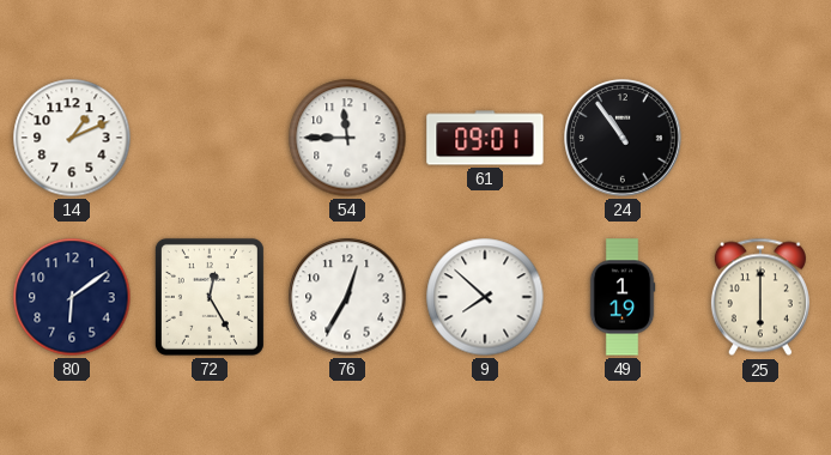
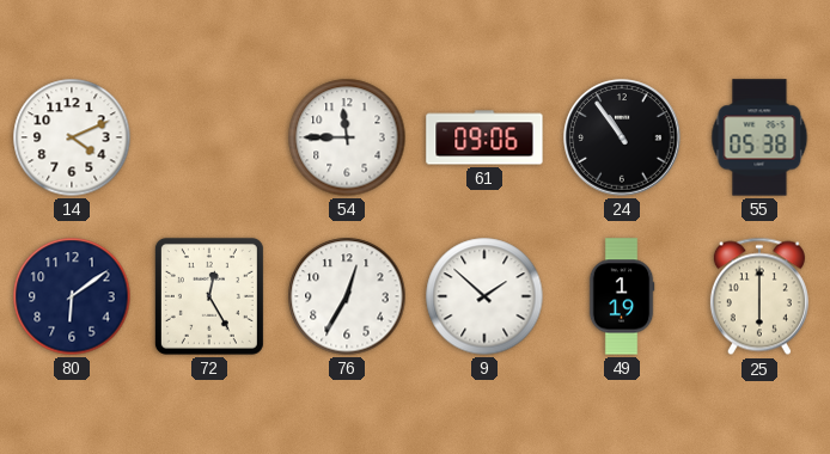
14: 1:11 -> 4:11
61: 09:01 -> 09:06
55: none -> 05:38
9: 7:52 -> 1:52
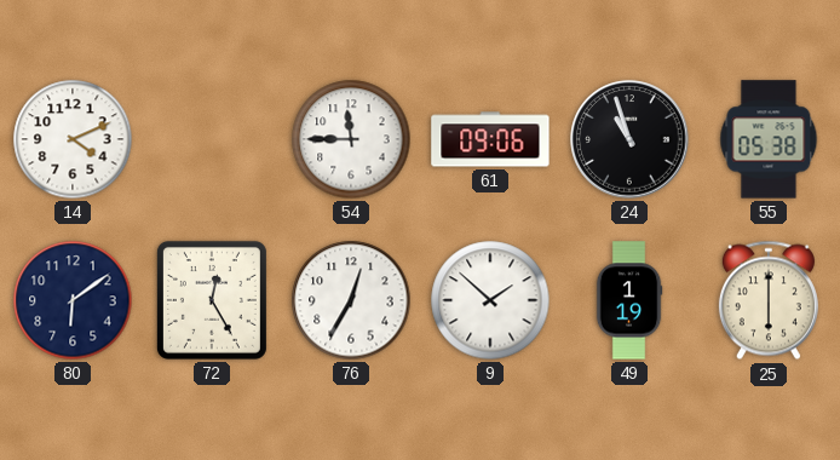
24: 10:54 -> 10:57
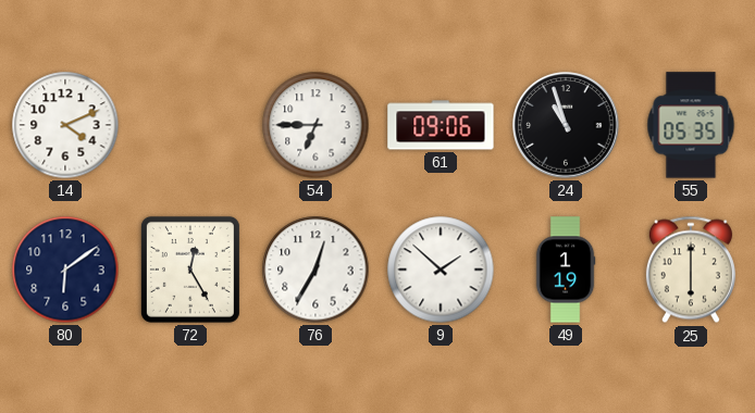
54: 11:45 -> 6:45
55: 05:38 -> 05:35
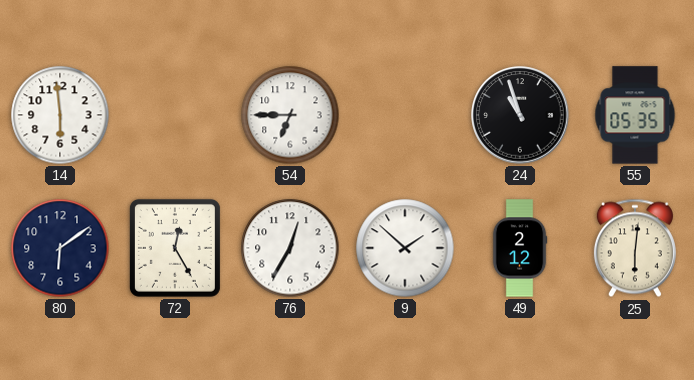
14: 4:11 -> 5:59
61: 09:06 -> none
49: 1:19 -> 2:12
25: 6:00 -> 6:01
